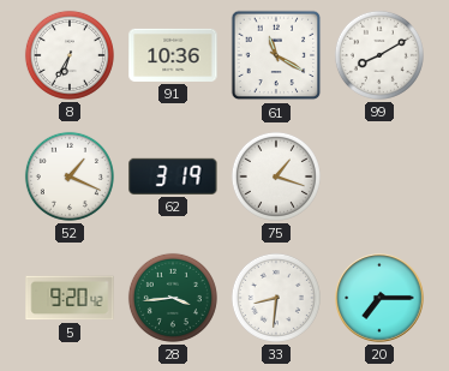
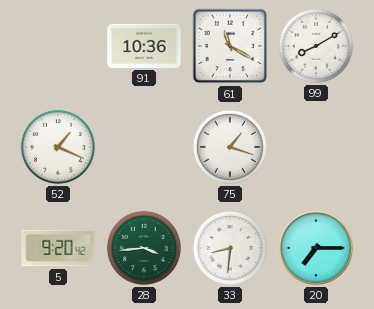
8: 6:35 -> none
62: 3:19 -> none
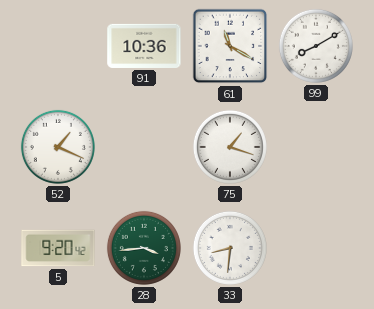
20: 7:15 -> none
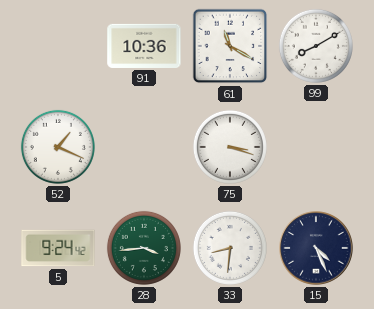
75: 1:18 -> 3:18
5: 9:20 -> 9:24
15: none -> 4:26
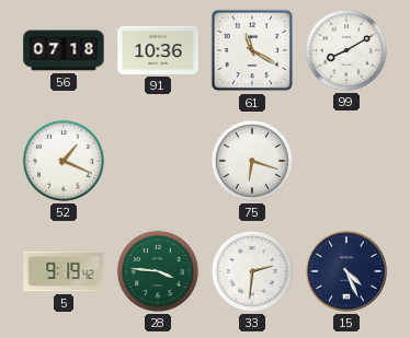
56: none -> 07:18
75: 3:18 -> 6:18
5: 9:24 -> 9:19
28: 3:44 -> 3:46
33: 8:31 -> 2:31
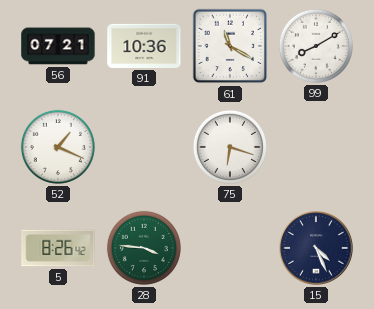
56: 07:18 -> 07:21
5: 9:19 -> 8:26
33: 2:31 -> none
